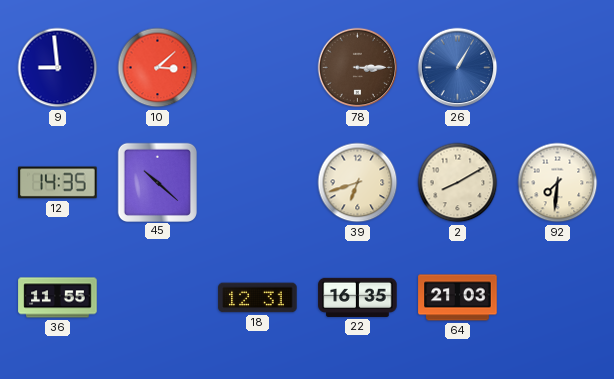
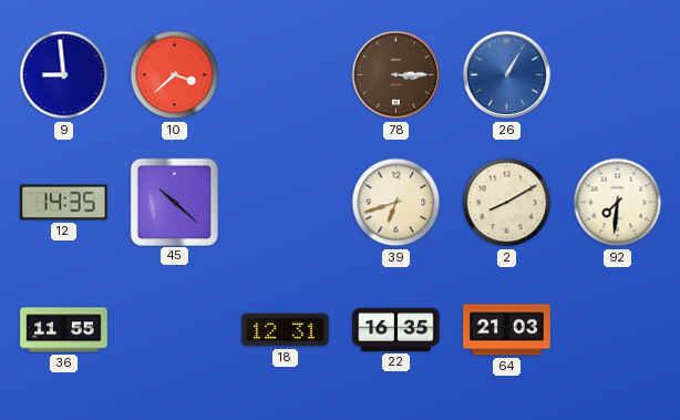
10: 3:08 -> 3:38
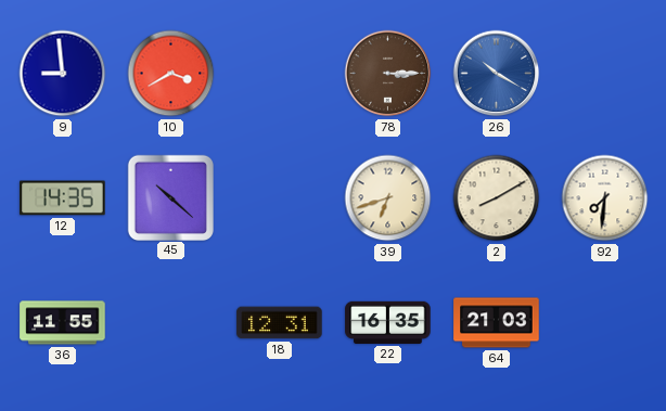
10: 3:38 -> 3:40
26: 1:05 -> 10:20
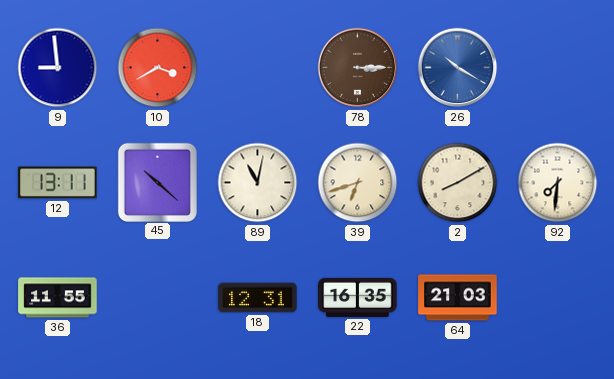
12: 14:35 -> 13:11
89: none -> 11:02
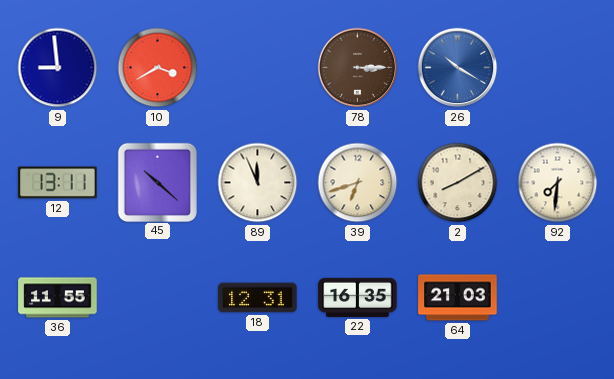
89: 11:02 -> 11:56
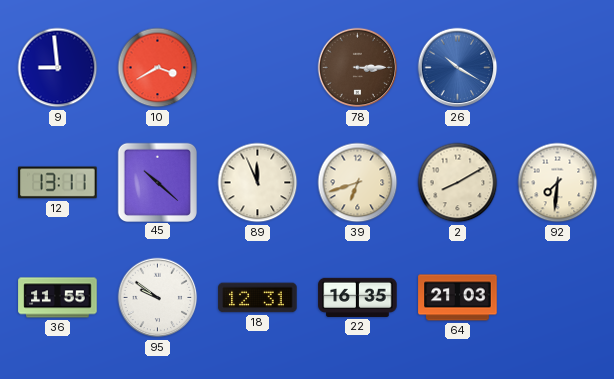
95: none -> 9:51
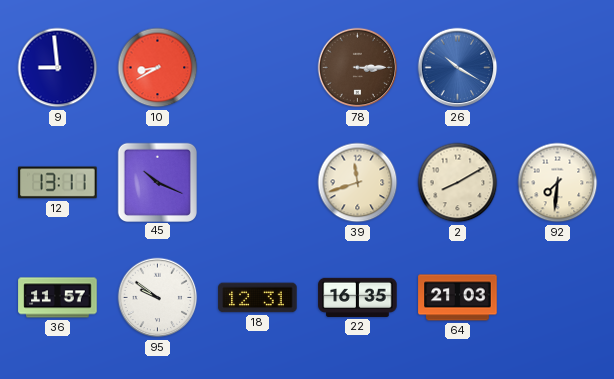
10: 3:40 -> 8:40
45: 10:22 -> 10:19
89: 11:56 -> none
39: 6:42 -> 11:42
36: 11:55 -> 11:57
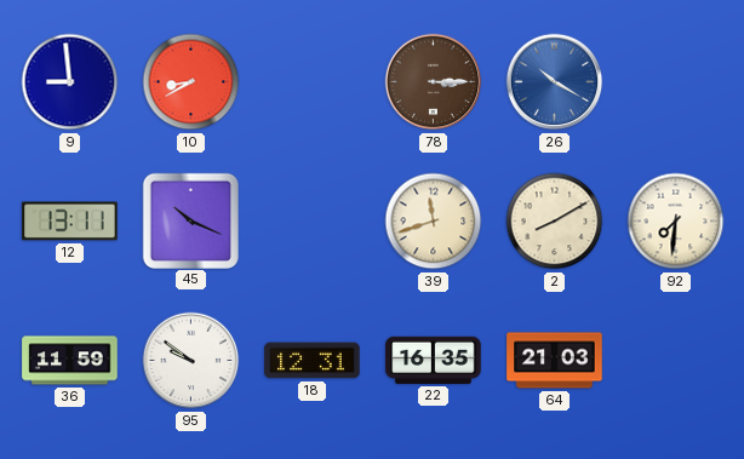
36: 11:57 -> 11:59
